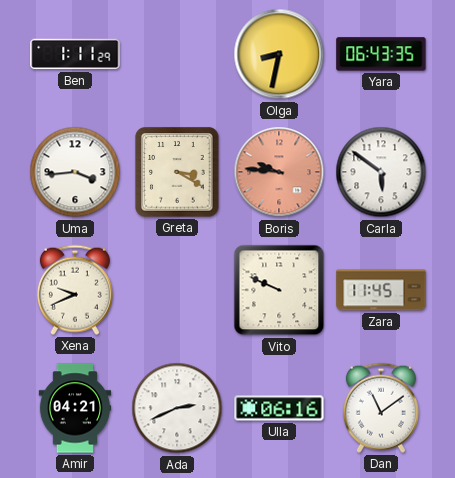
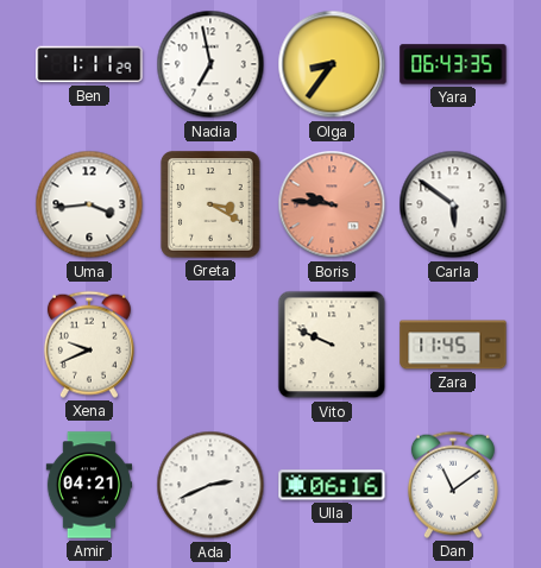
Nadia: none -> 6:58
Olga: 8:32 -> 8:36
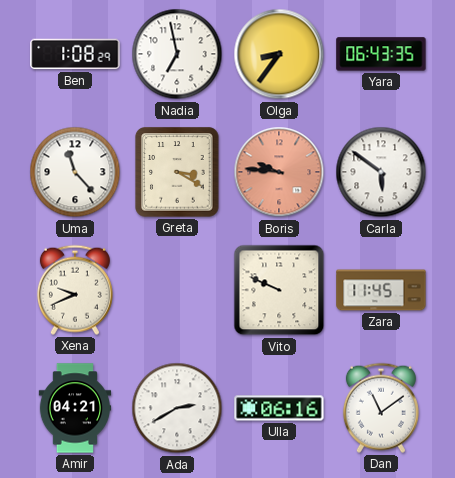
Ben: 1:11 -> 1:08
Uma: 3:44 -> 11:23
Ada: 2:41 -> 2:40
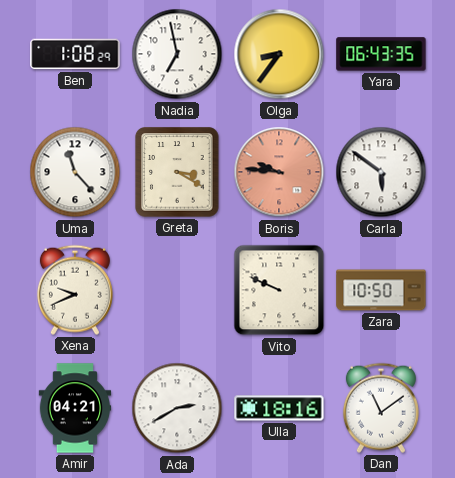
Zara: 11:45 -> 10:50
Ulla: 06:16 -> 18:16
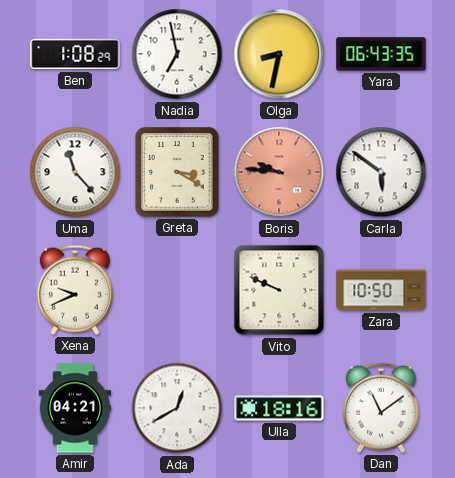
Olga: 8:36 -> 8:32
Ada: 2:40 -> 12:40
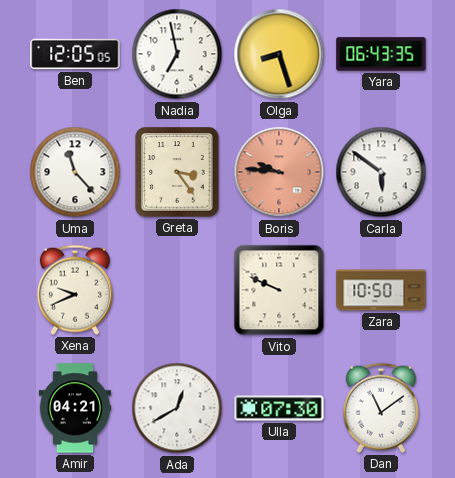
Ben: 1:08 -> 12:05
Olga: 8:32 -> 8:27
Greta: 3:20 -> 3:24
Ulla: 18:16 -> 07:30
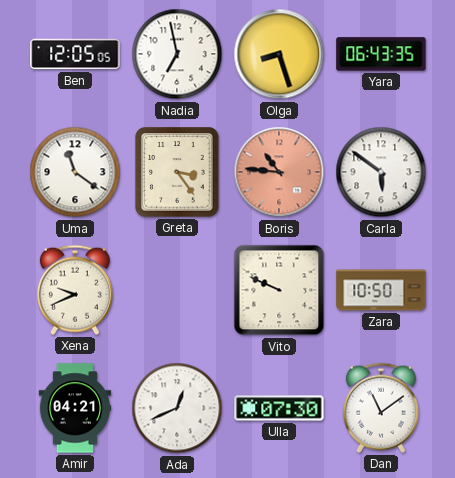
Uma: 11:23 -> 11:21
Boris: 9:46 -> 10:46
Ada: 12:40 -> 12:41
